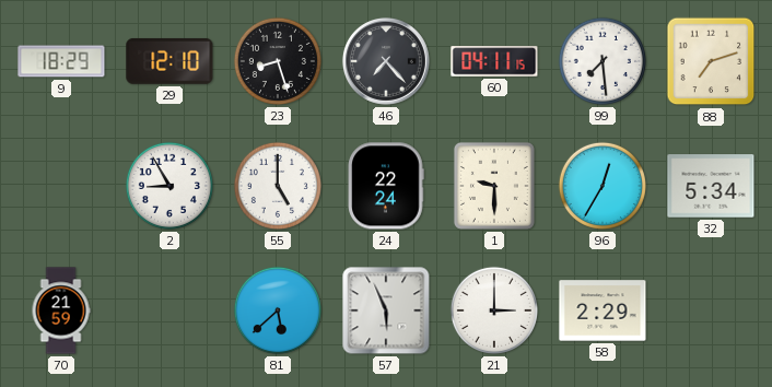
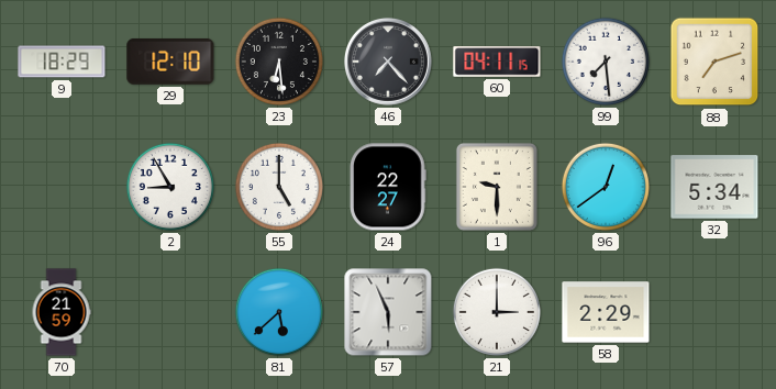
23: 8:27 -> 6:29
24: 22:24 -> 22:27
96: 12:35 -> 12:39
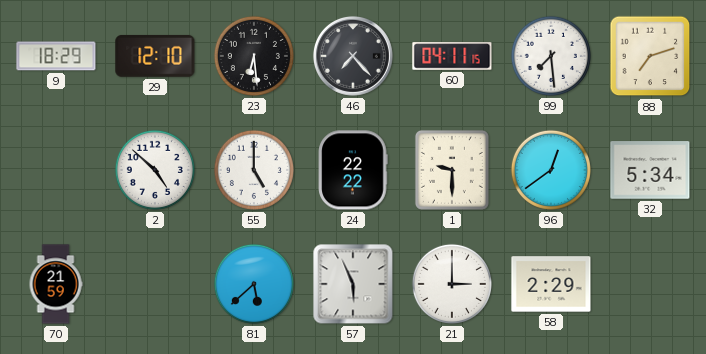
2: 8:55 -> 4:52
24: 22:27 -> 22:22
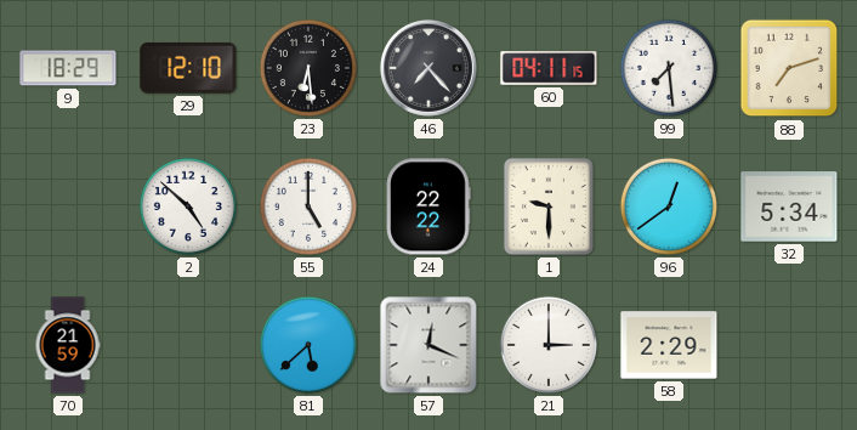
57: 5:56 -> 12:19
